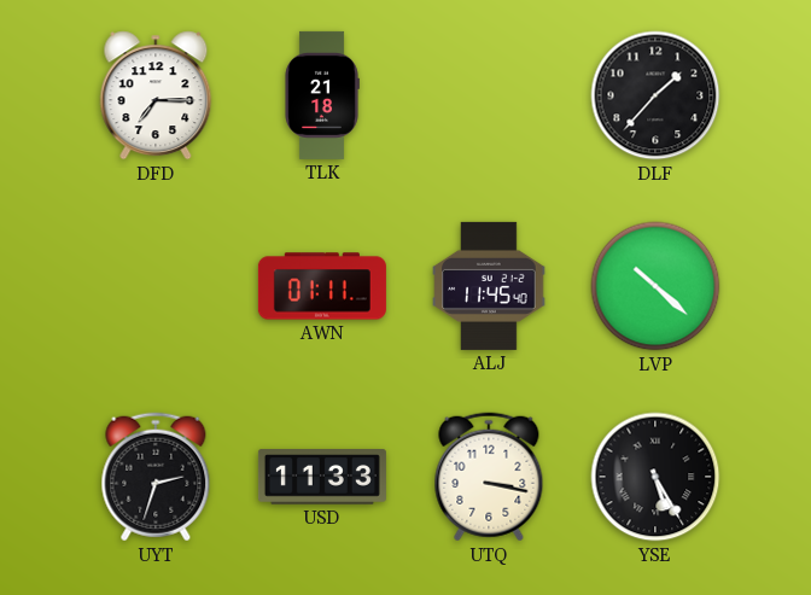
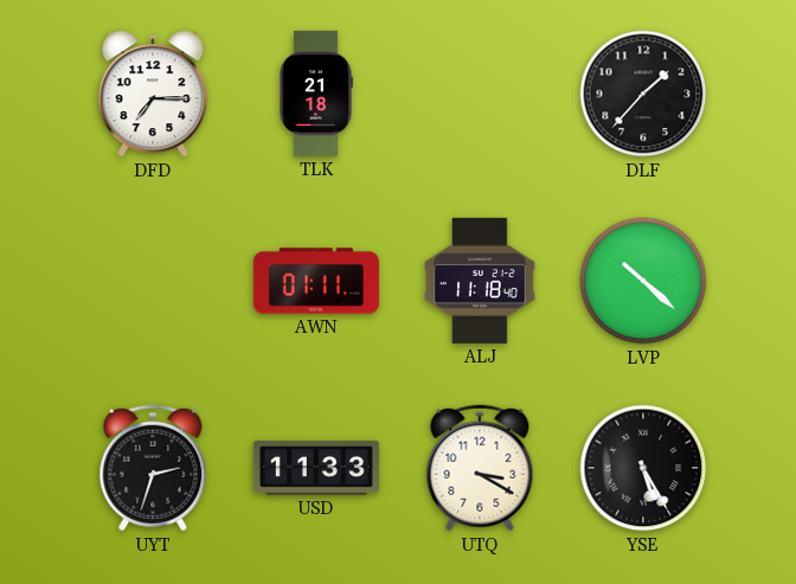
ALJ: 11:45 -> 11:18
UTQ: 3:17 -> 3:20
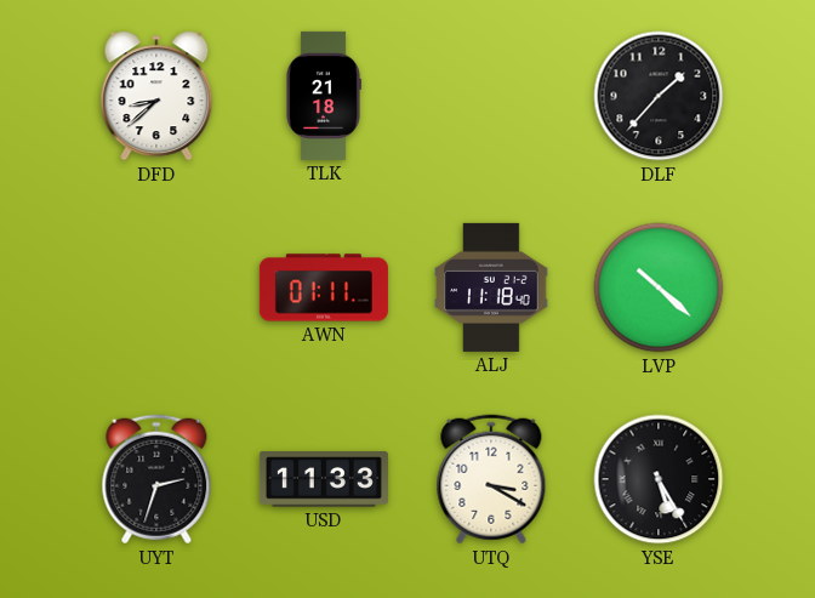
DFD: 7:15 -> 8:38
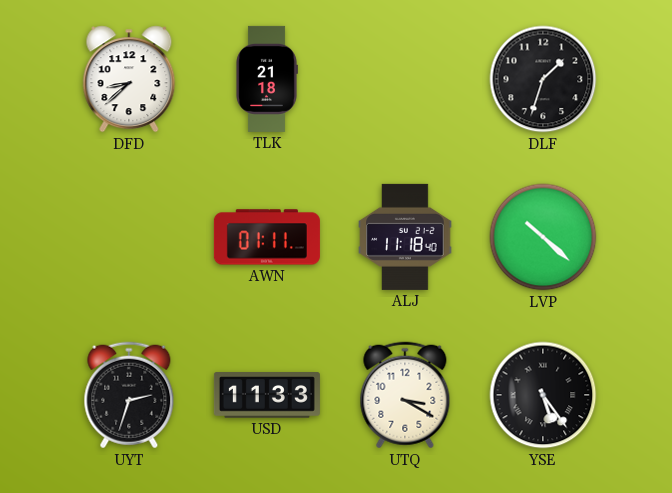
DLF: 1:37 -> 1:33
YSE: 5:25 -> 5:24
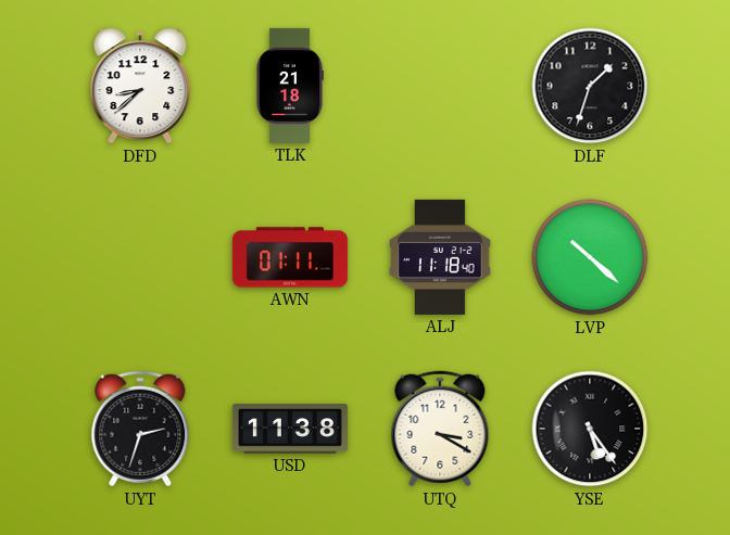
USD: 11:33 -> 11:38
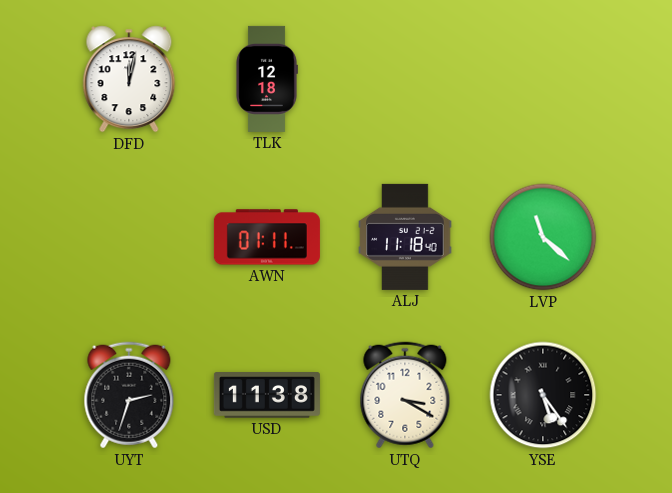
DFD: 8:38 -> 12:02
TLK: 21:18 -> 12:18
DLF: 1:33 -> none
LVP: 10:22 -> 11:22
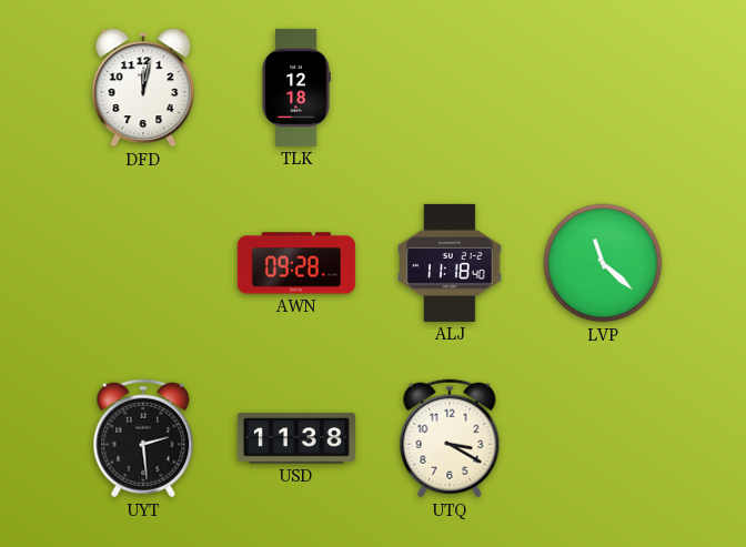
AWN: 01:11 -> 09:28
UYT: 2:33 -> 2:29
YSE: 5:24 -> none
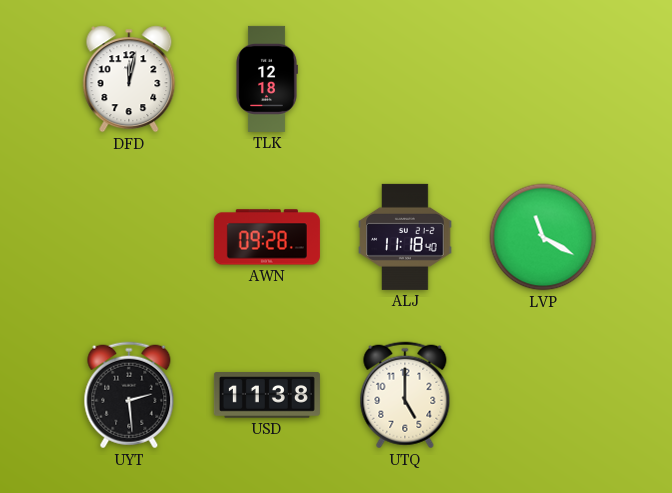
LVP: 11:22 -> 11:20
UTQ: 3:20 -> 5:00
